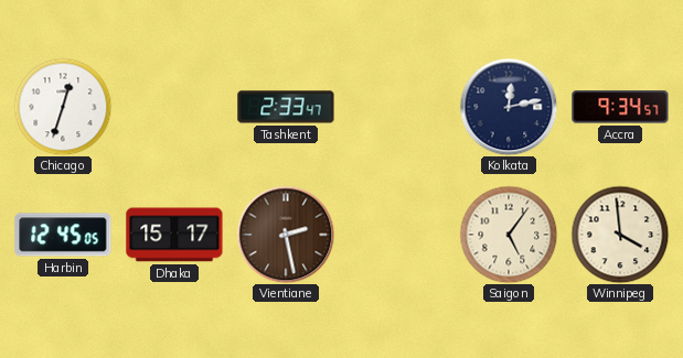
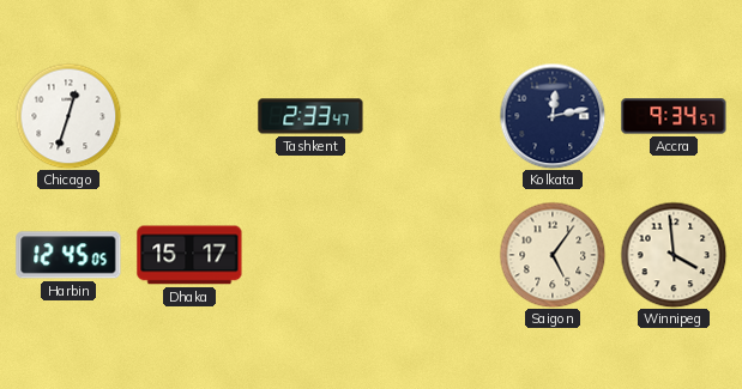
Vientiane: 2:28 -> none
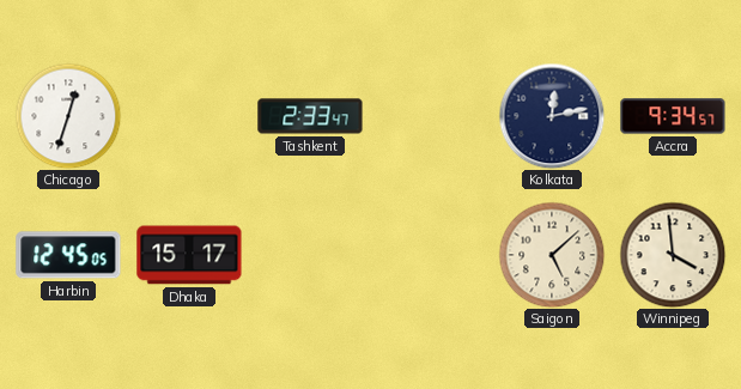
Saigon: 5:06 -> 5:08
